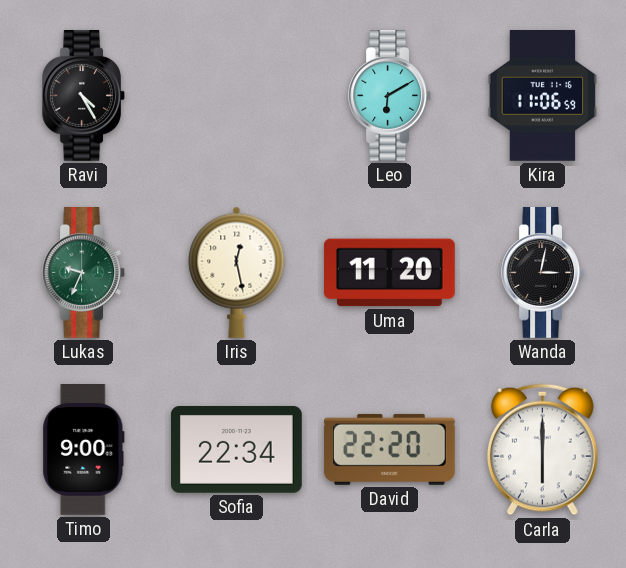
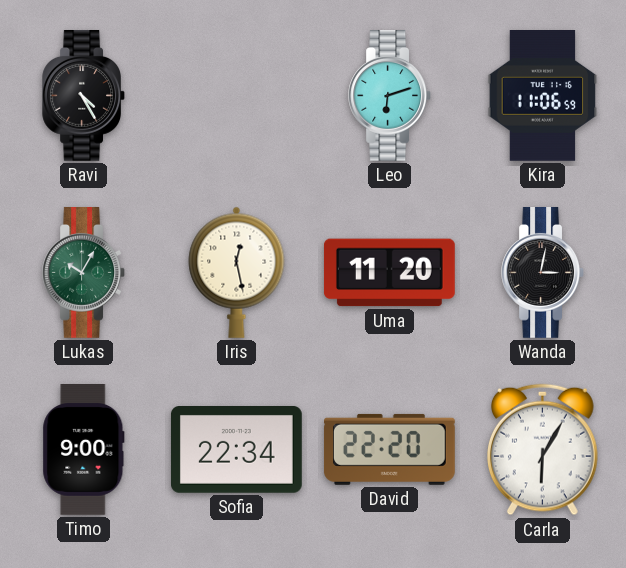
Leo: 6:10 -> 6:12
Lukas: 9:34 -> 10:05
Carla: 6:00 -> 6:05
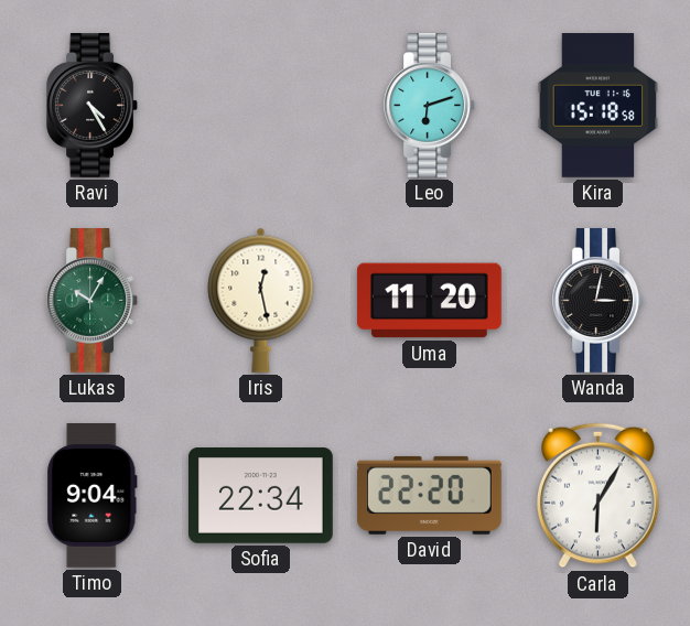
Kira: 11:06 -> 15:18
Timo: 9:00 -> 9:04
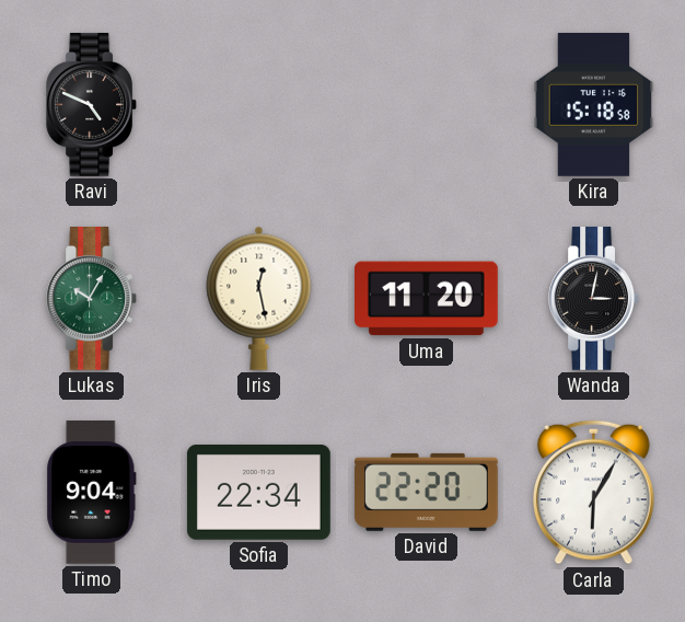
Ravi: 4:25 -> 4:49
Leo: 6:12 -> none
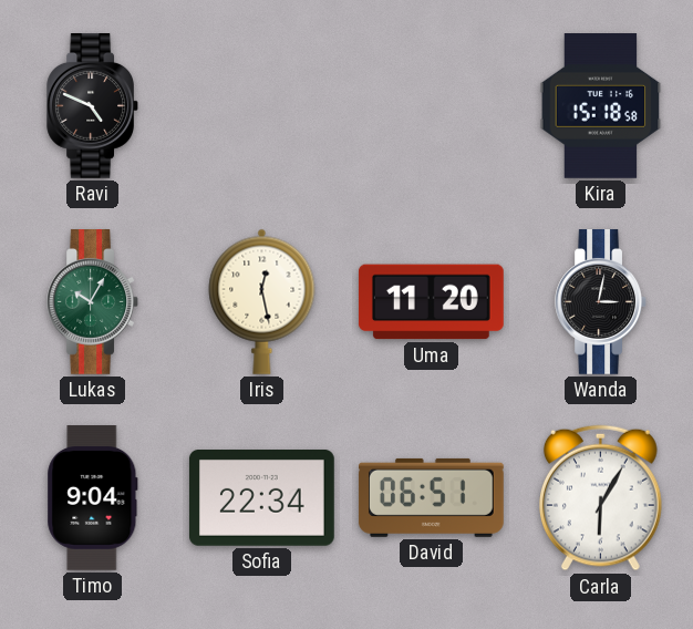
David: 22:20 -> 06:51
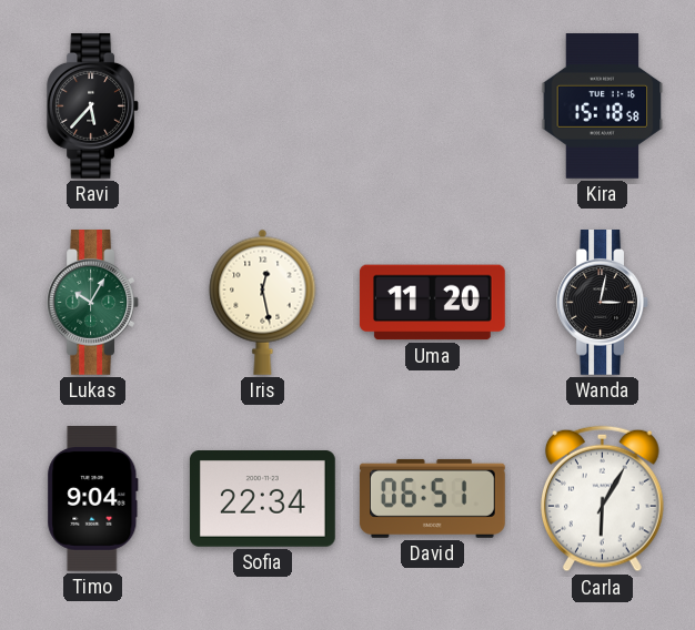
Ravi: 4:49 -> 5:37
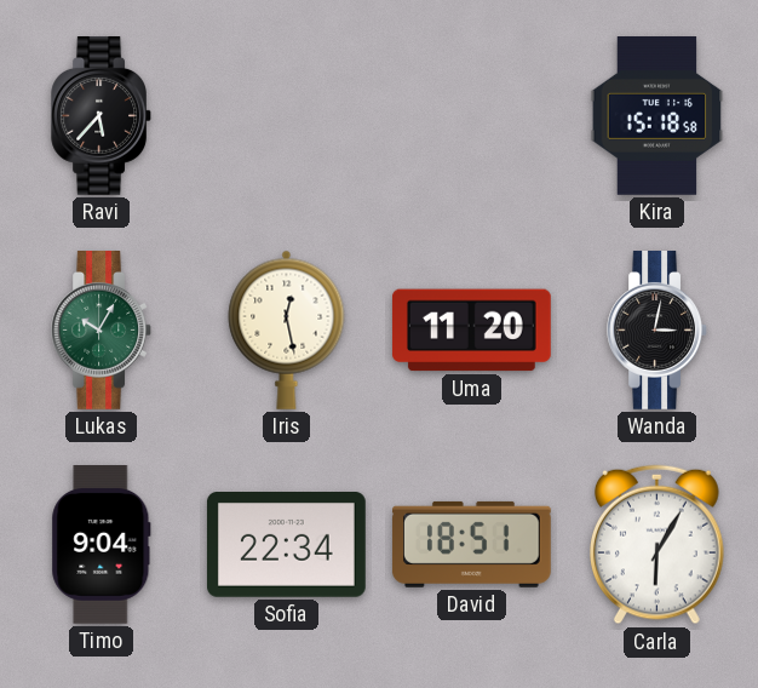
David: 06:51 -> 18:51
